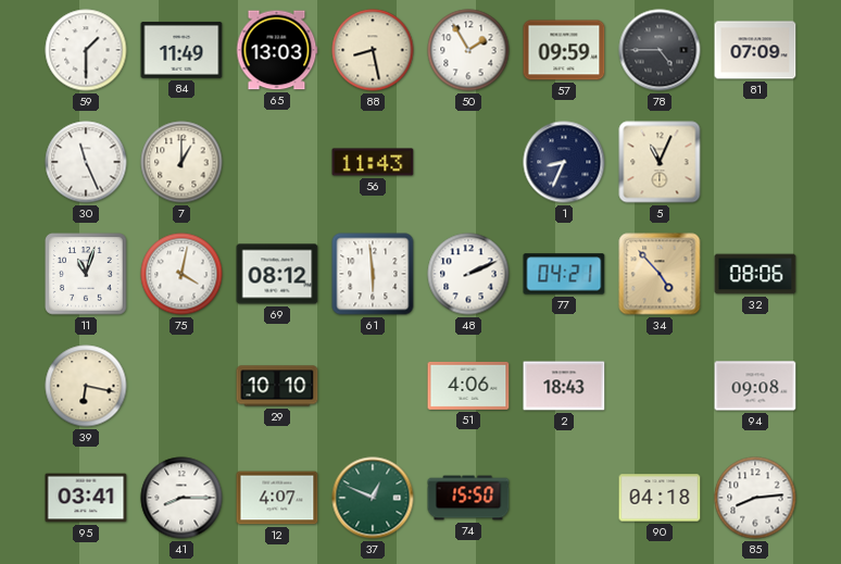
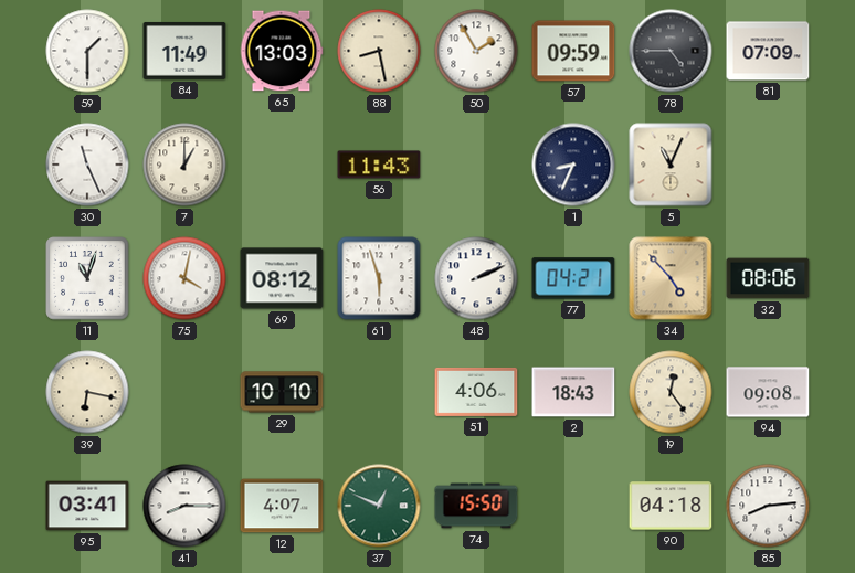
61: 5:59 -> 5:57
19: none -> 12:24
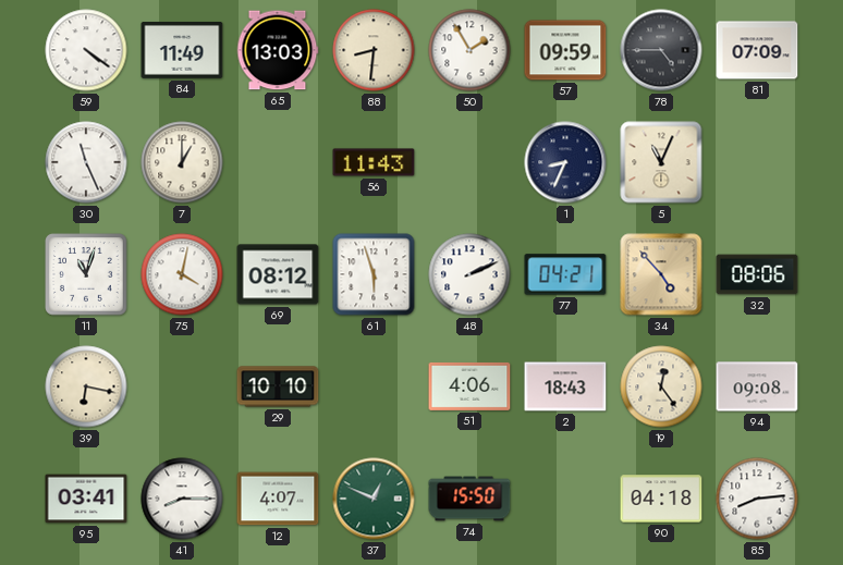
59: 1:30 -> 4:21
88: 8:28 -> 8:31
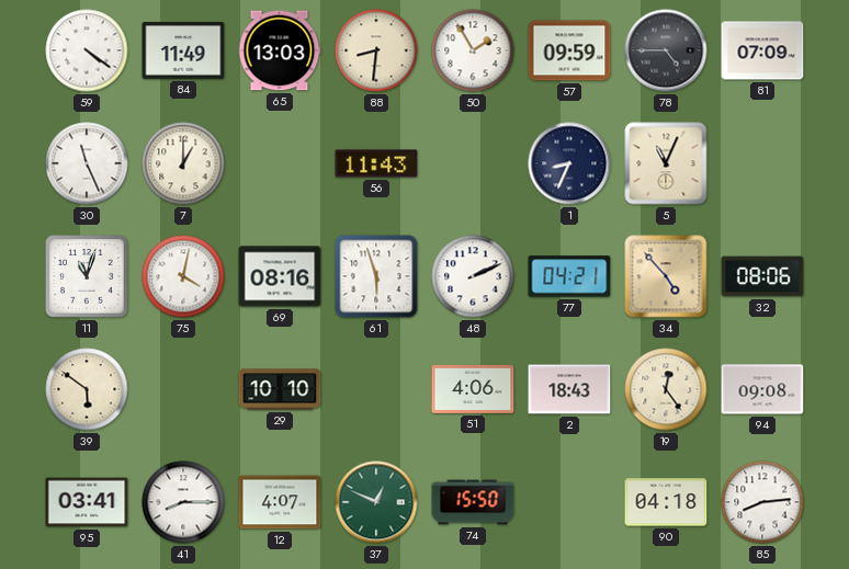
69: 08:12 -> 08:16
39: 6:17 -> 5:51
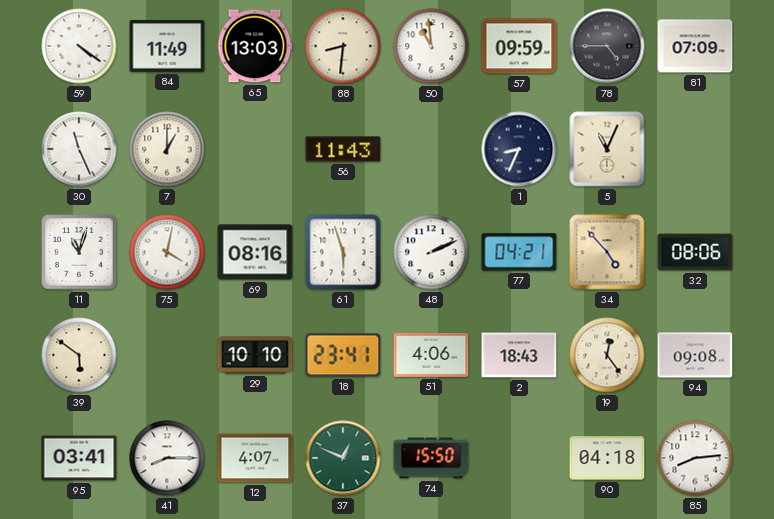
50: 1:55 -> 10:59
18: none -> 23:41
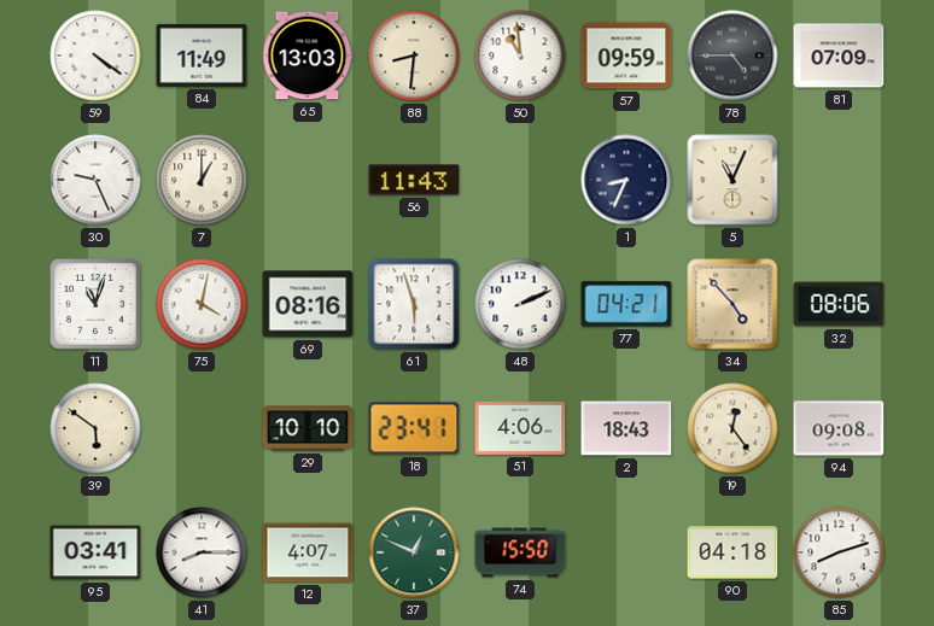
30: 11:26 -> 9:26
85: 8:14 -> 8:12
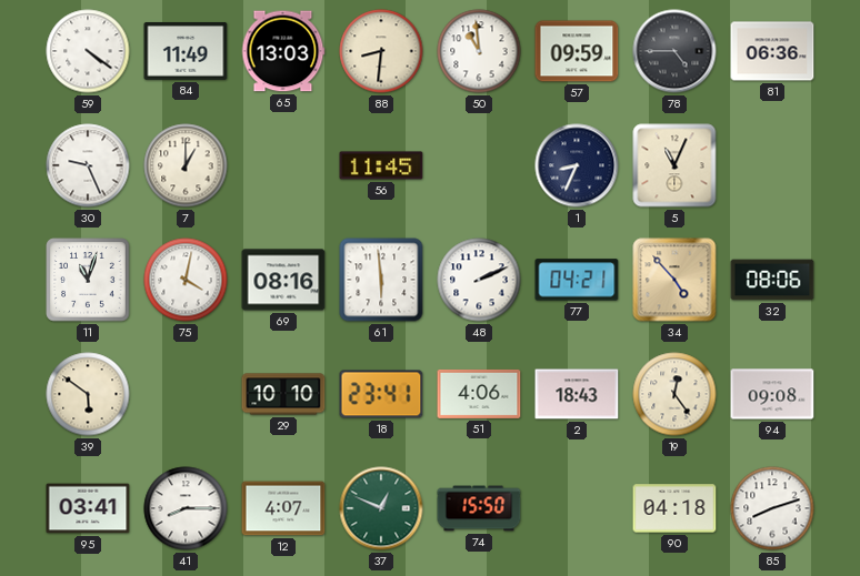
81: 07:09 -> 06:36
56: 11:43 -> 11:45
61: 5:57 -> 5:59
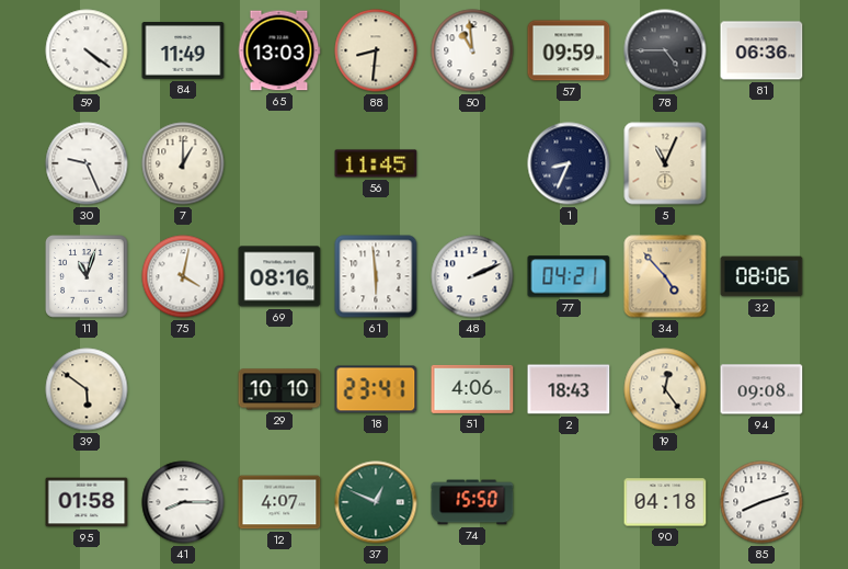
95: 03:41 -> 01:58
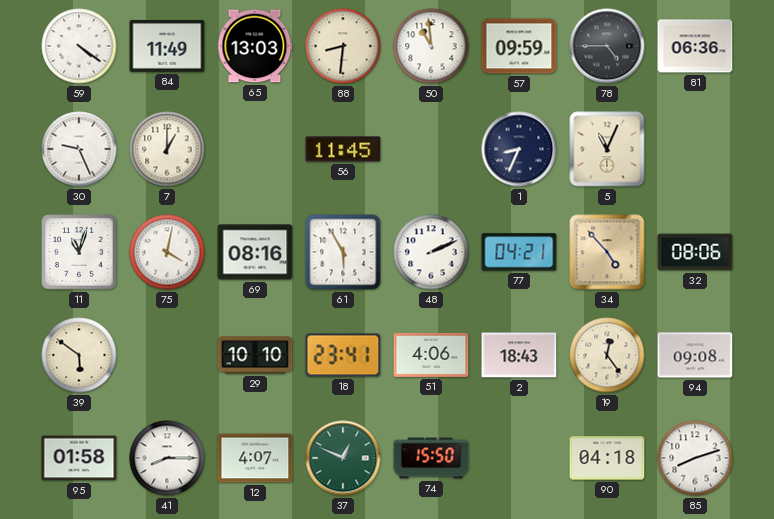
61: 5:59 -> 5:55
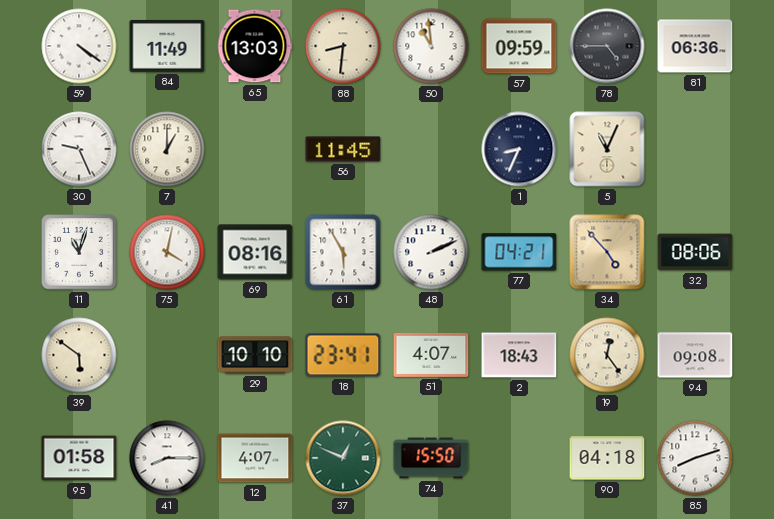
51: 4:06 -> 4:07
